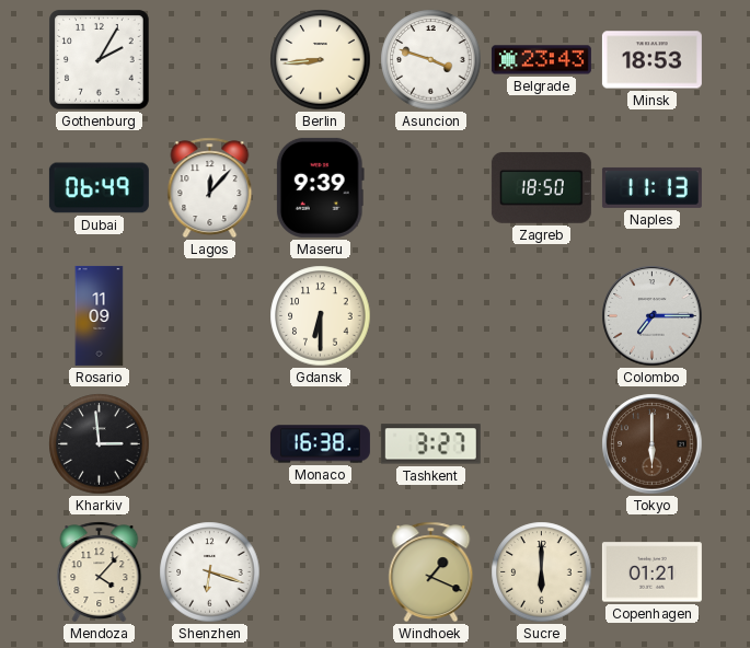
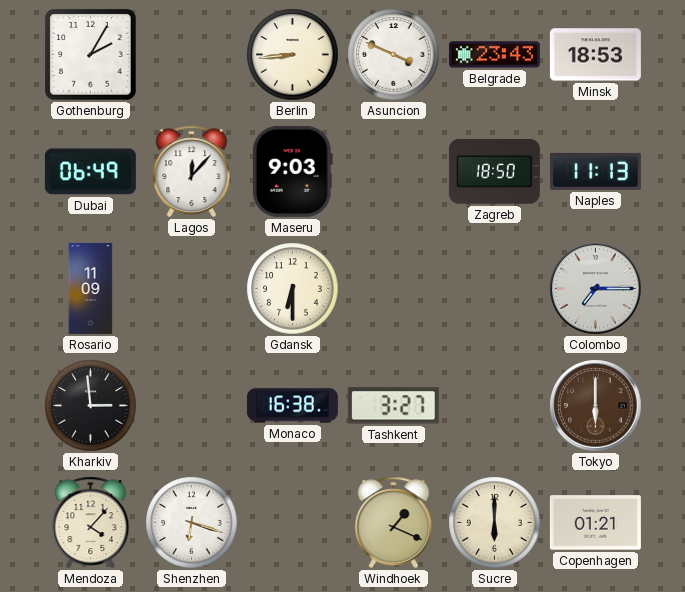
Asuncion: 3:48 -> 3:49
Maseru: 9:39 -> 9:03
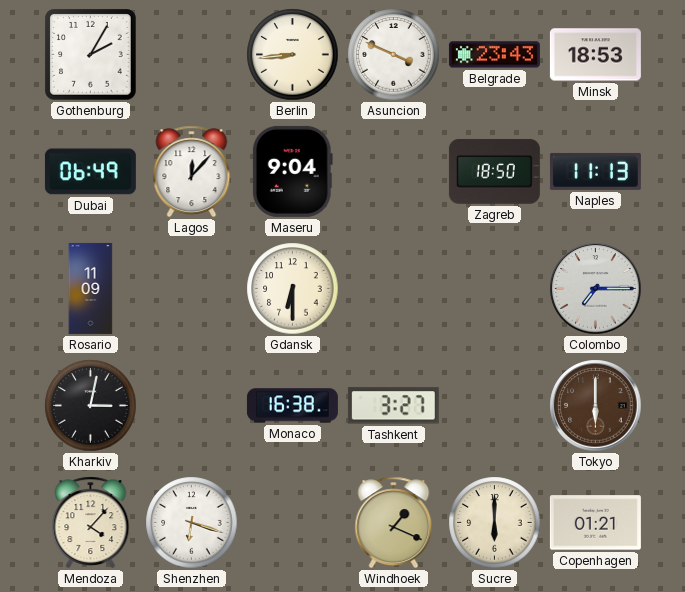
Maseru: 9:03 -> 9:04
Kharkiv: 2:59 -> 3:02
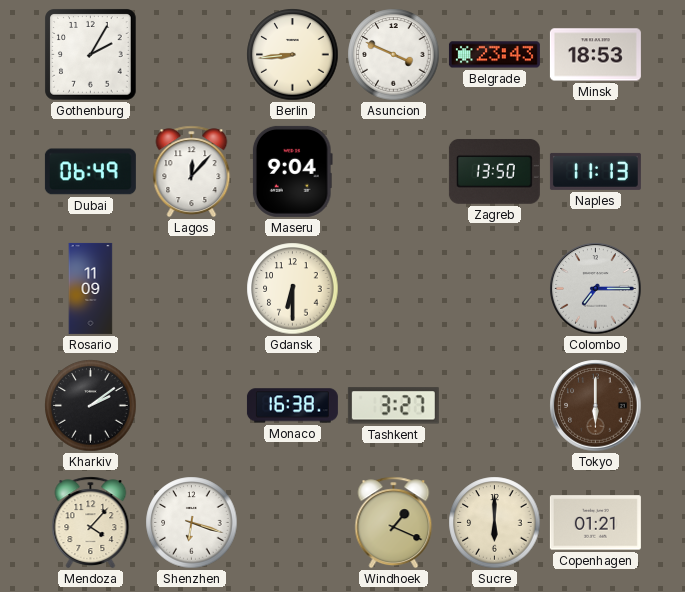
Zagreb: 18:50 -> 13:50
Kharkiv: 3:02 -> 2:09
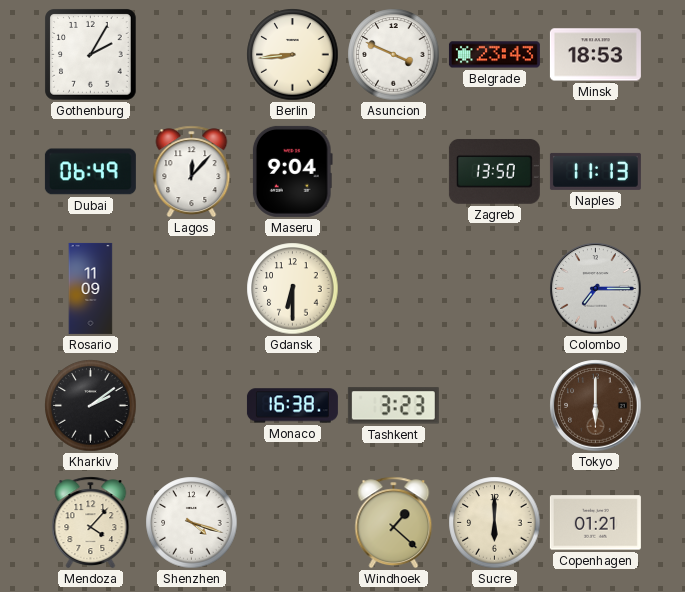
Tashkent: 3:27 -> 3:23
Shenzhen: 6:18 -> 4:18
Windhoek: 1:19 -> 1:22
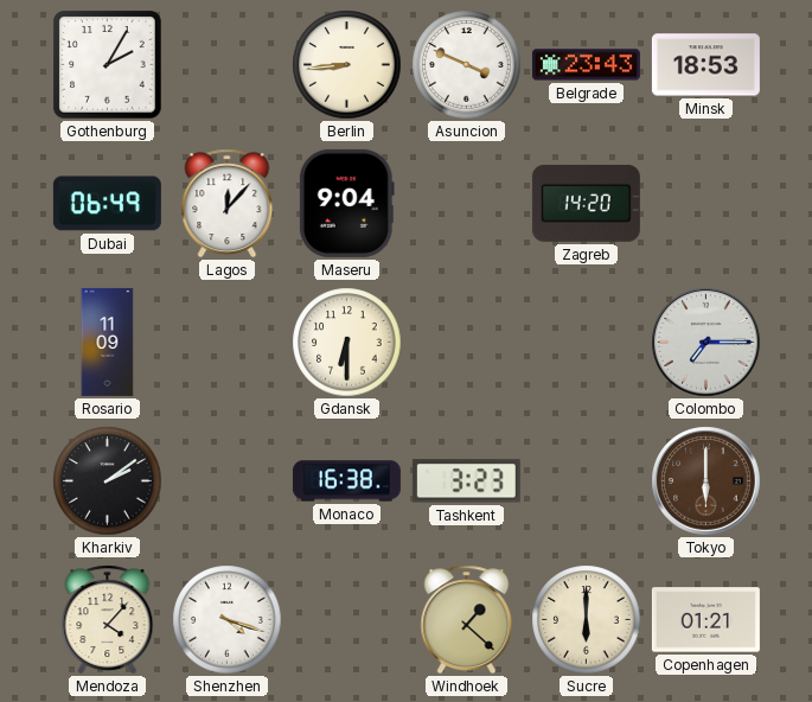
Zagreb: 13:50 -> 14:20
Naples: 11:13 -> none
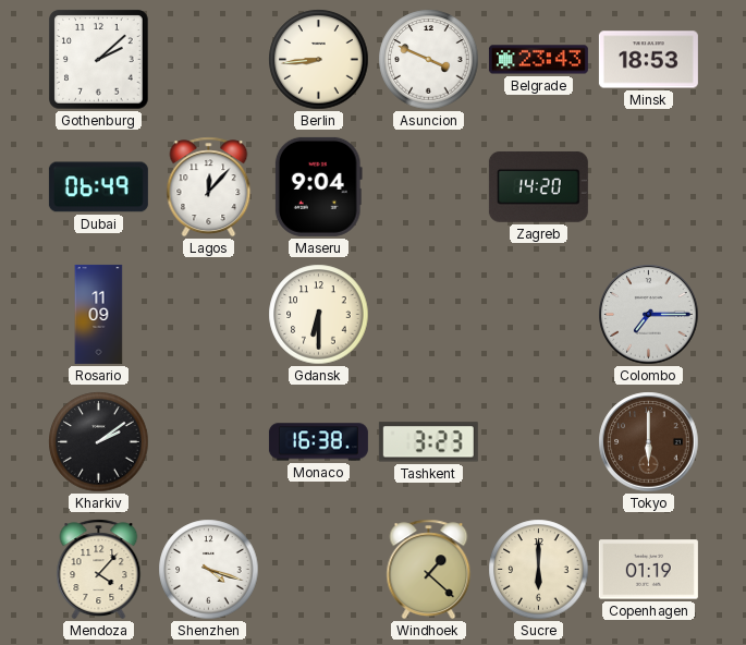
Gothenburg: 2:05 -> 2:08
Copenhagen: 01:21 -> 01:19
